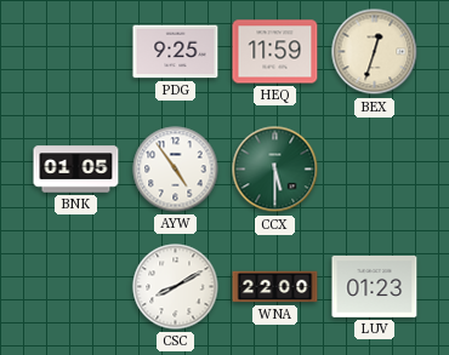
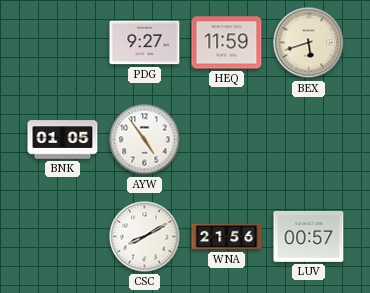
PDG: 9:25 -> 9:27
BEX: 12:33 -> 5:42
CCX: 5:30 -> none
WNA: 22:00 -> 21:56
LUV: 01:23 -> 00:57
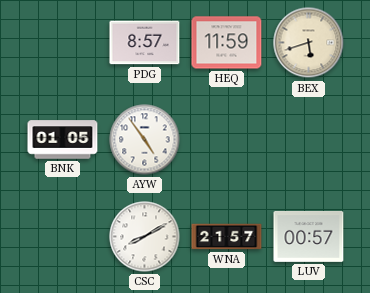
PDG: 9:27 -> 8:57
WNA: 21:56 -> 21:57
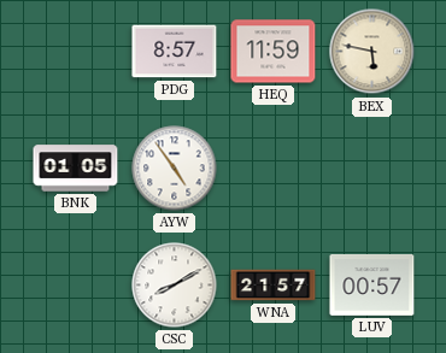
BEX: 5:42 -> 5:47
